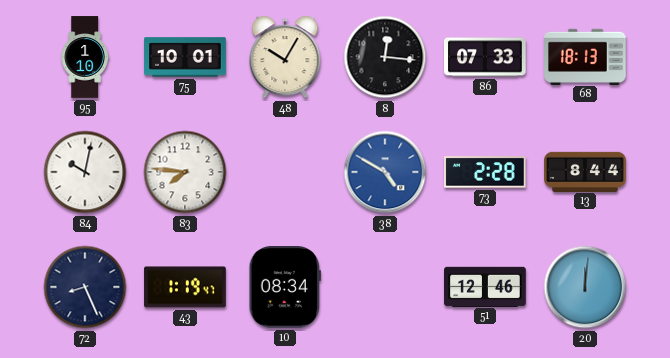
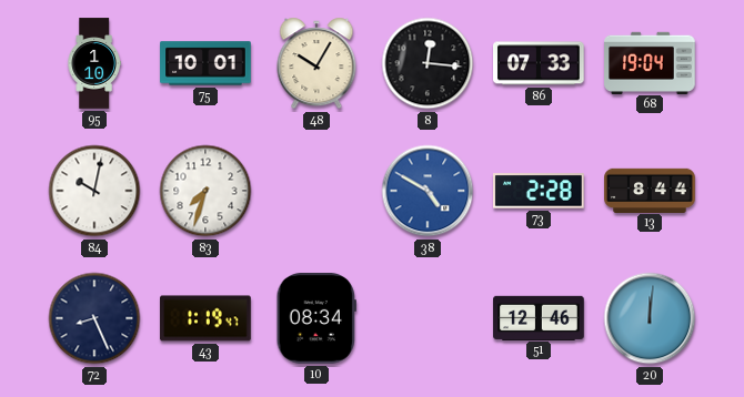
68: 18:13 -> 19:04
83: 7:46 -> 7:33
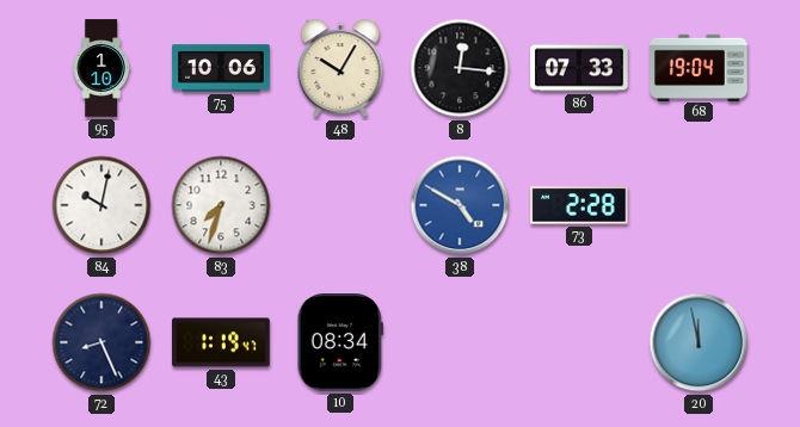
75: 10:01 -> 10:06
13: 8:44 -> none
51: 12:46 -> none
20: 12:01 -> 11:58
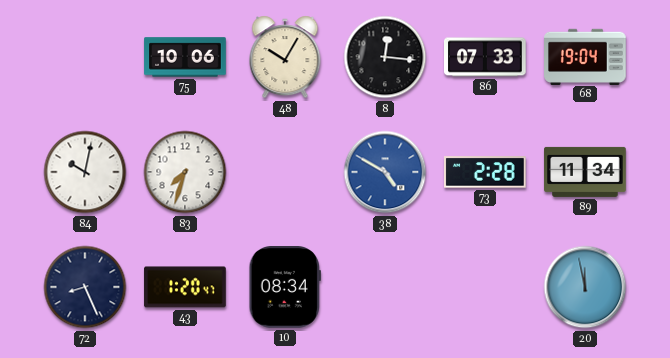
95: 1:10 -> none
89: none -> 11:34
43: 1:19 -> 1:20
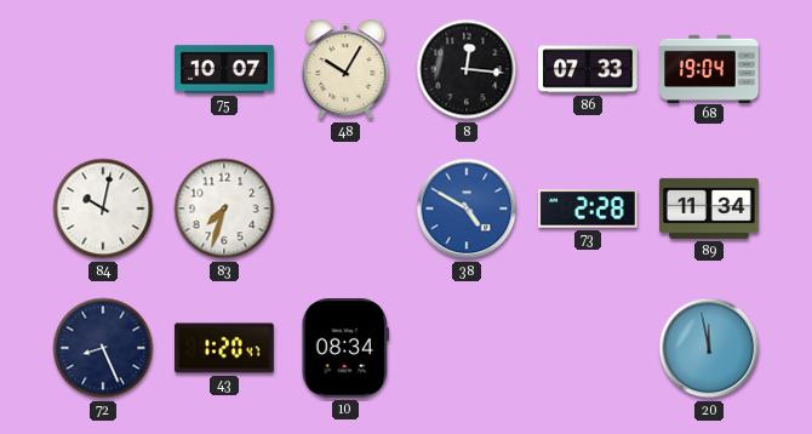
75: 10:06 -> 10:07
